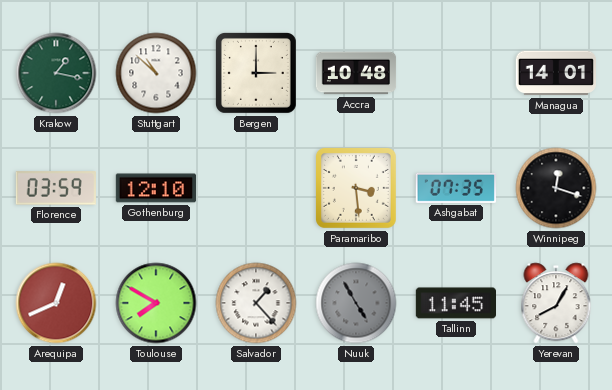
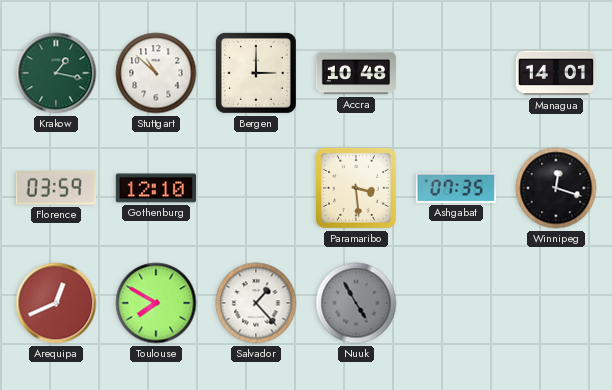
Tallinn: 11:45 -> none
Yerevan: 8:05 -> none
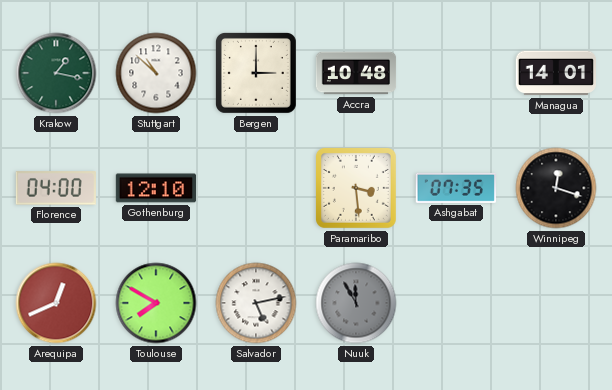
Florence: 03:59 -> 04:00
Salvador: 1:23 -> 5:13
Nuuk: 4:55 -> 11:55
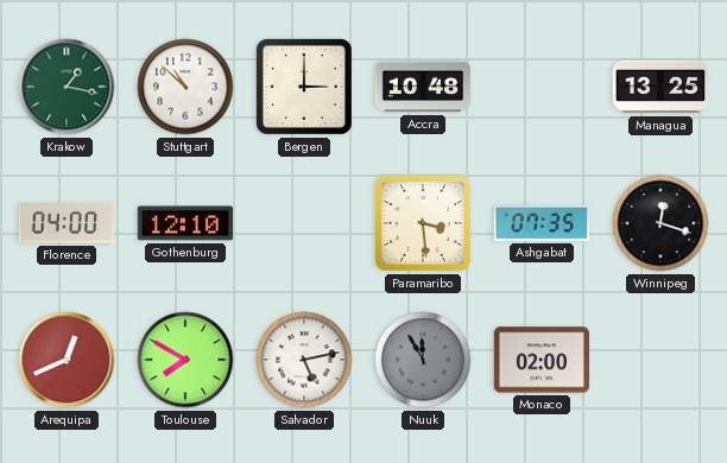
Managua: 14:01 -> 13:25
Monaco: none -> 02:00
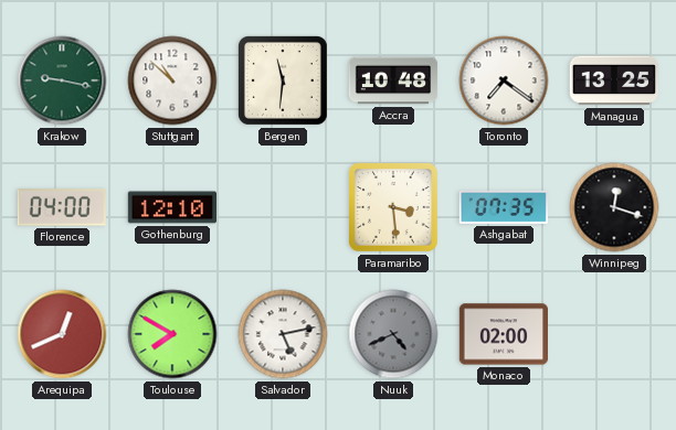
Krakow: 1:17 -> 9:17
Bergen: 3:00 -> 11:31
Toronto: none -> 7:21
Nuuk: 11:55 -> 4:41
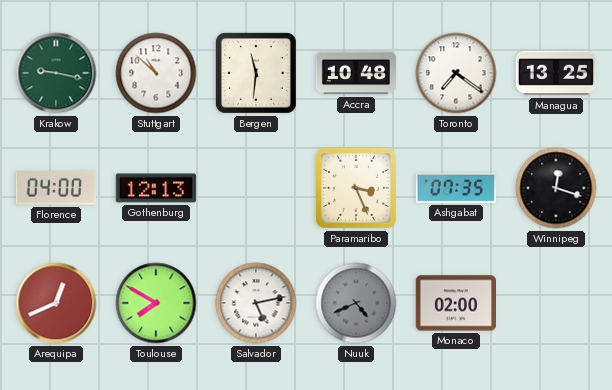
Gothenburg: 12:10 -> 12:13
Paramaribo: 3:29 -> 3:26
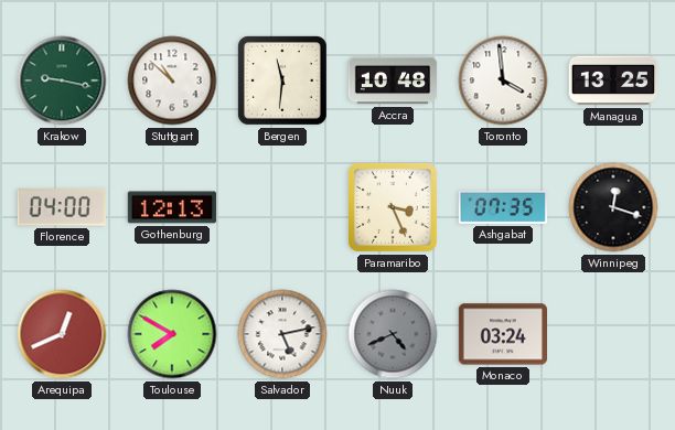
Toronto: 7:21 -> 3:59
Monaco: 02:00 -> 03:24
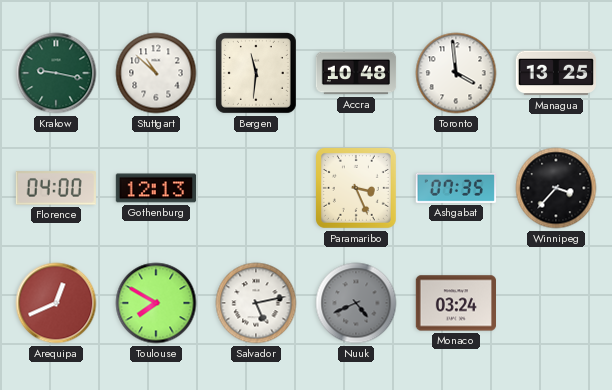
Winnipeg: 12:18 -> 3:37
